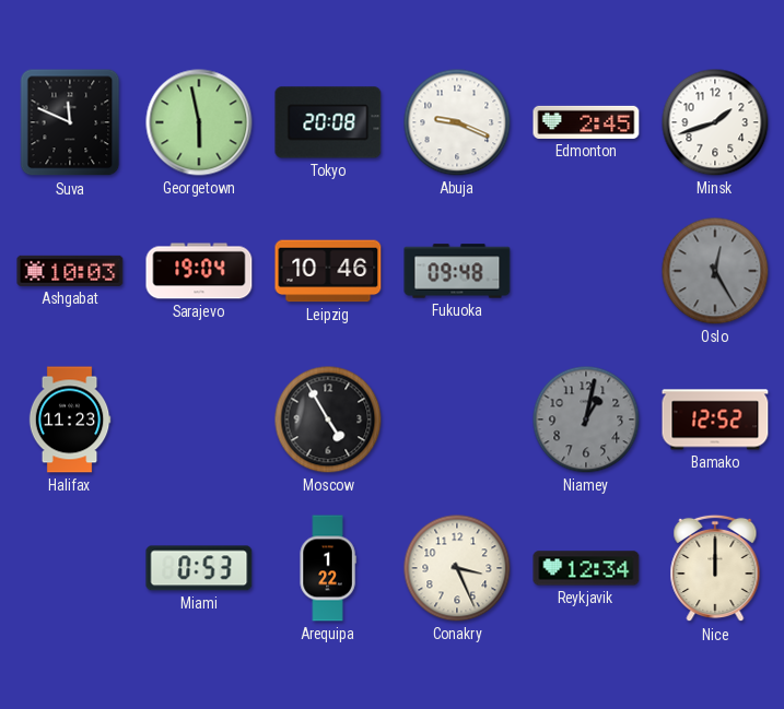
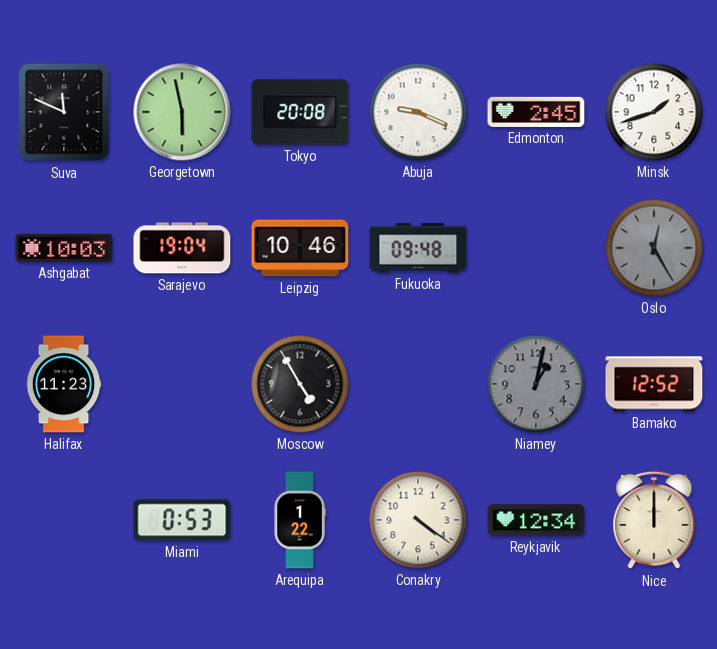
Conakry: 3:26 -> 4:21
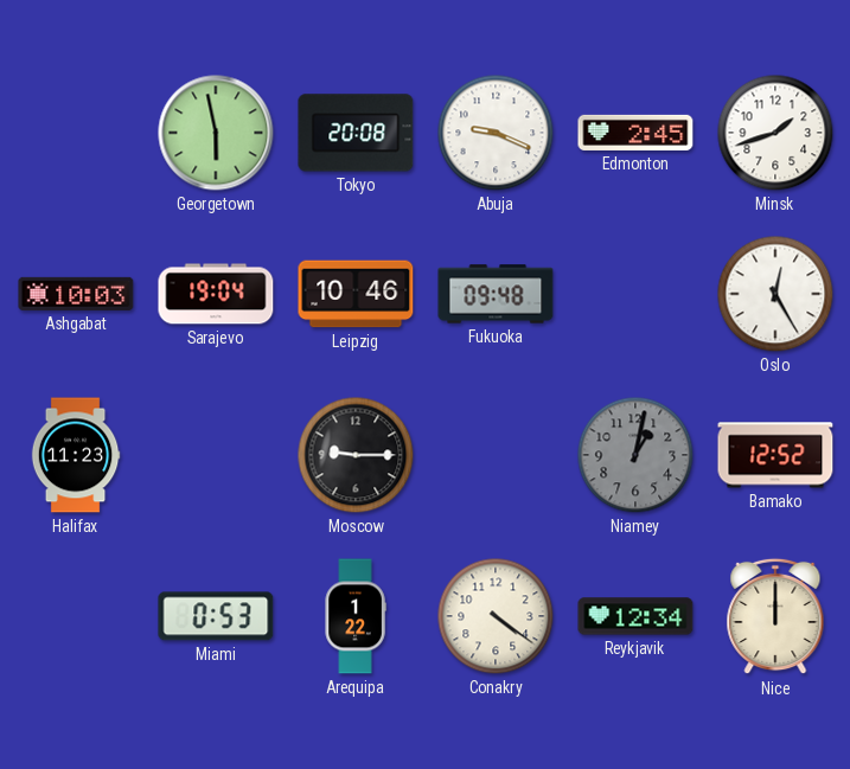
Suva: 11:49 -> none
Oslo dial: grey -> white
Moscow: 4:55 -> 9:15
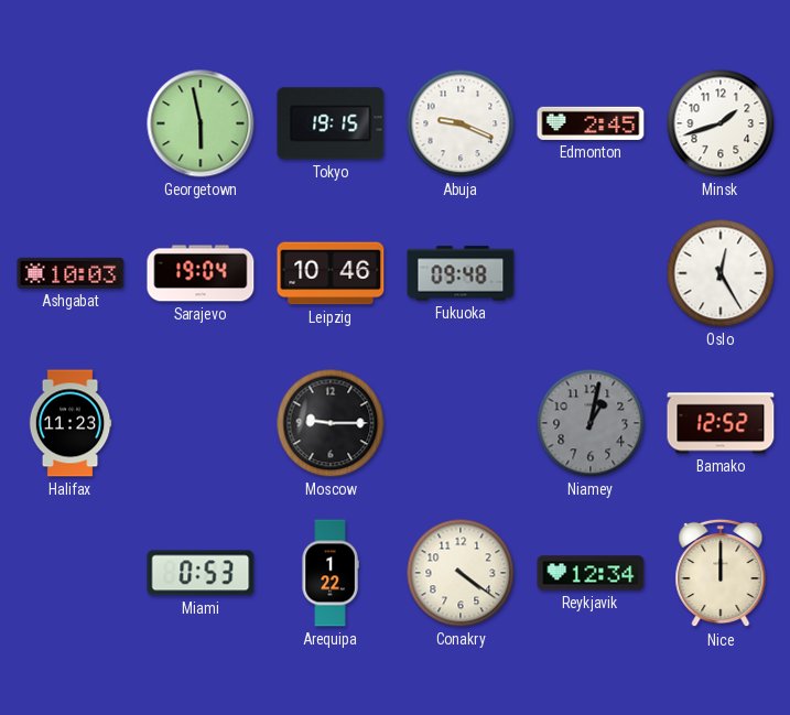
Tokyo: 20:08 -> 19:15
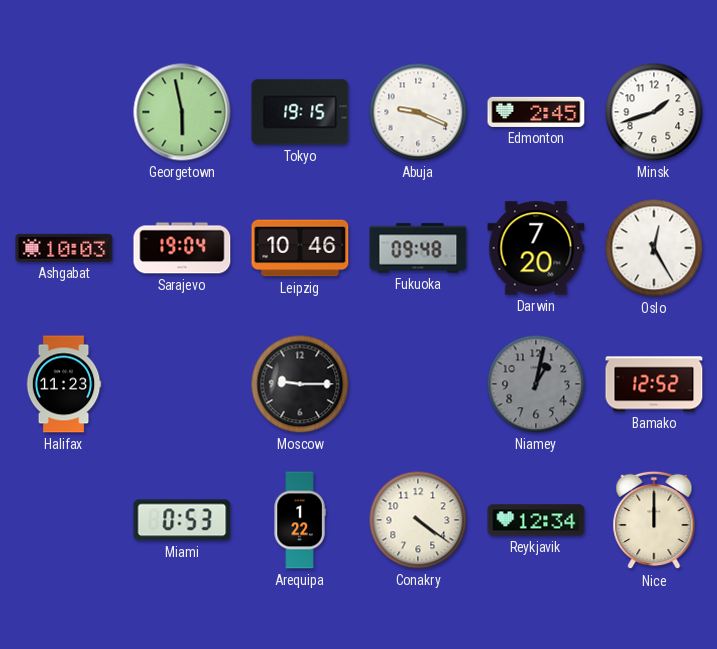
Darwin: none -> 7:20
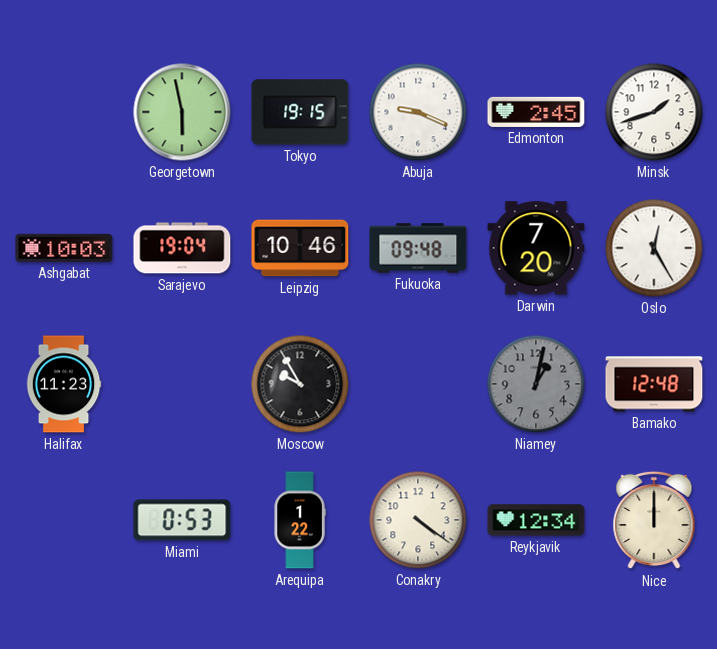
Moscow: 9:15 -> 9:55
Bamako: 12:52 -> 12:48
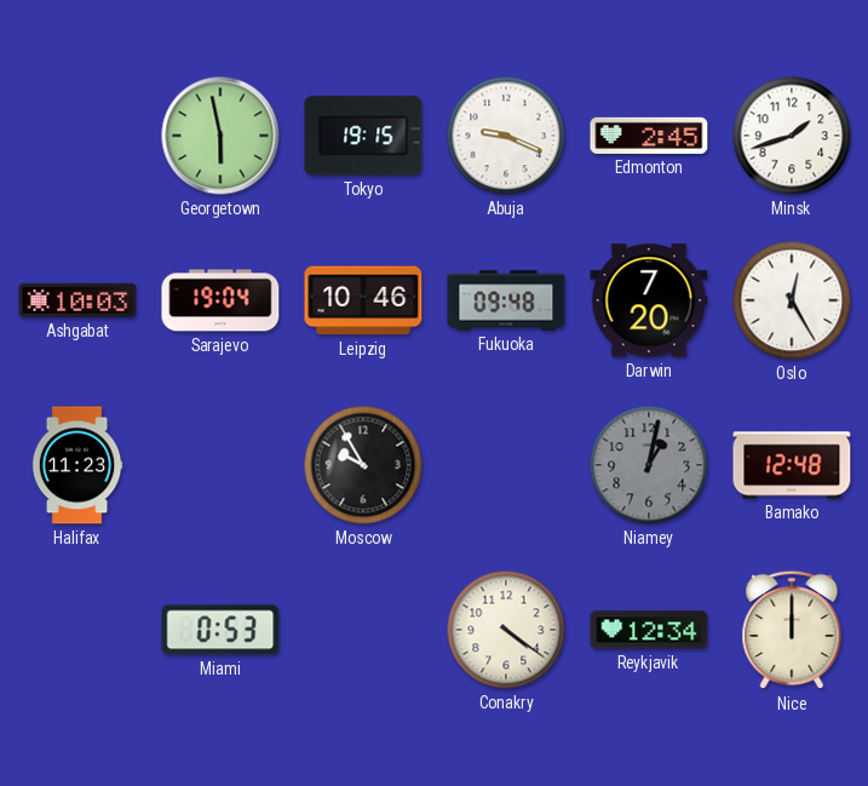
Arequipa: 1:22 -> none
